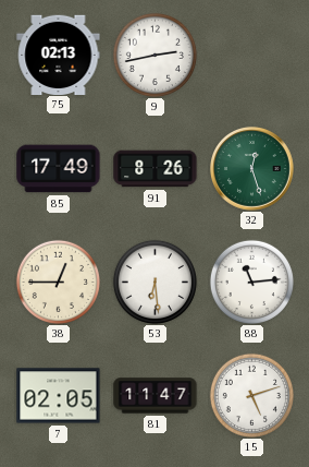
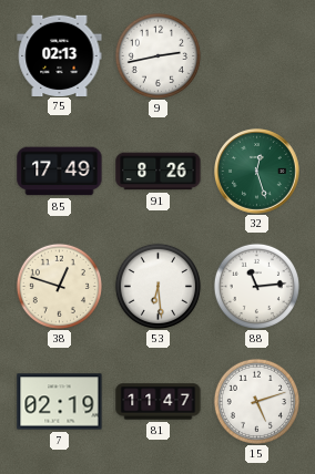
38: 12:45 -> 12:48
7: 02:05 -> 02:19
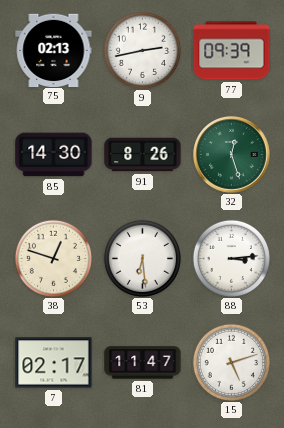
77: none -> 09:39
85: 17:49 -> 14:30
88: 11:14 -> 3:14
7: 02:19 -> 02:17
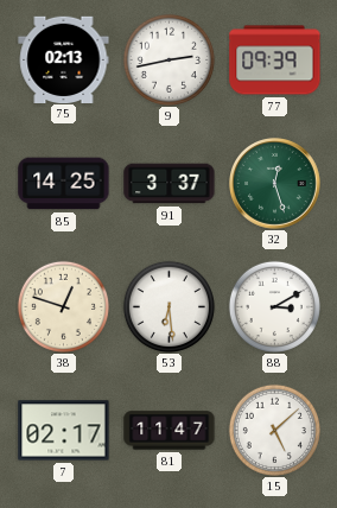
85: 14:30 -> 14:25
91: 8:26 -> 3:37
88: 3:14 -> 3:10
15: 5:12 -> 5:08
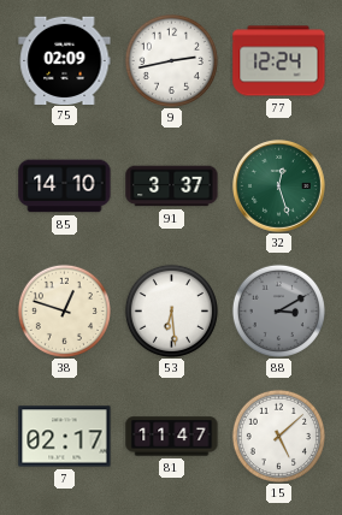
75: 02:13 -> 02:09
77: 09:39 -> 12:24
85: 14:25 -> 14:10
88 dial: white -> grey
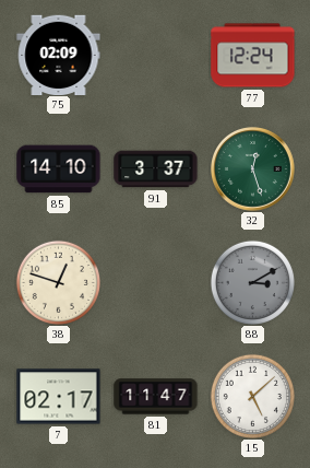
9: 2:43 -> none
53: 6:29 -> none
